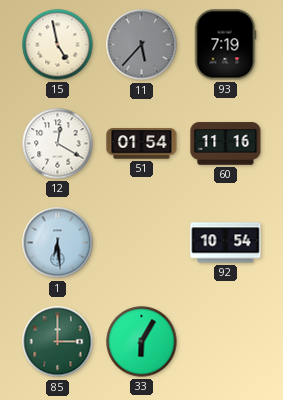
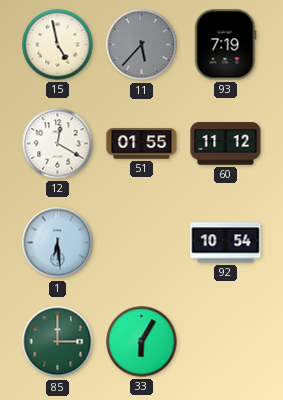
51: 01:54 -> 01:55
60: 11:16 -> 11:12
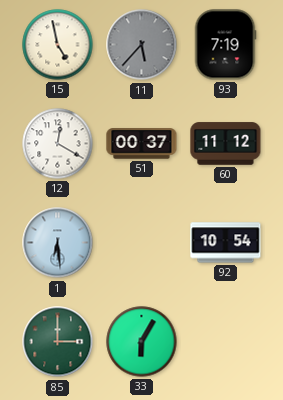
51: 01:55 -> 00:37
